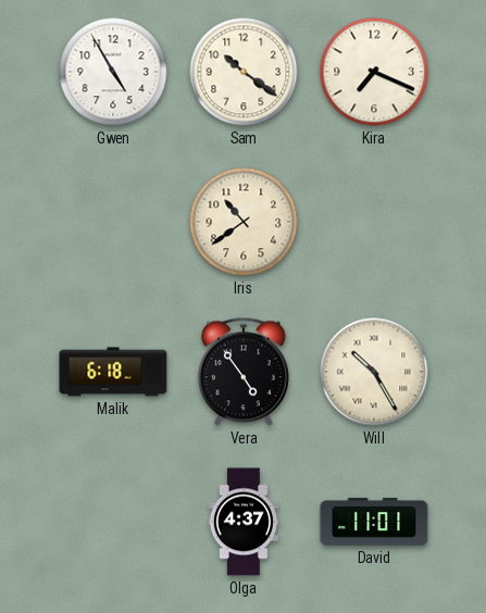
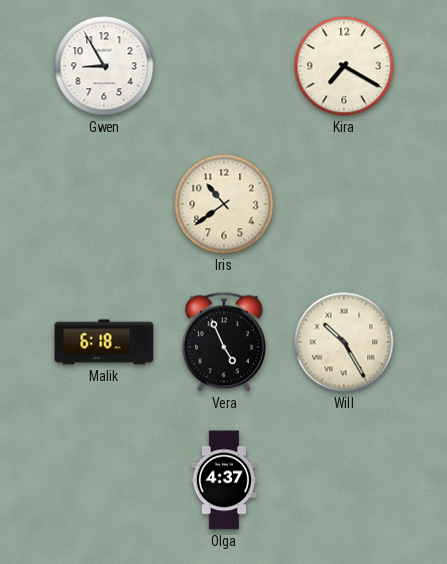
Gwen: 4:55 -> 8:55
Sam: 10:21 -> none
Kira: 7:19 -> 7:20
Vera: 4:54 -> 4:56
David: 11:01 -> none
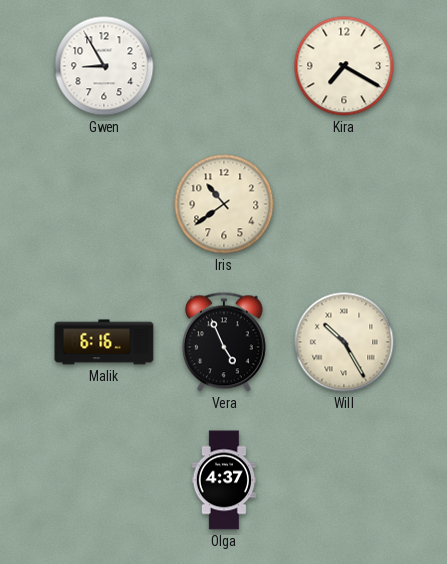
Malik: 6:18 -> 6:16
